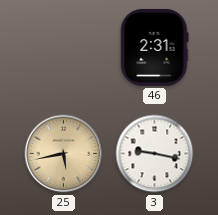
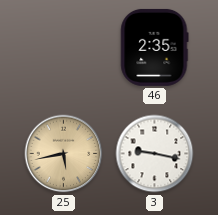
46: 2:31 -> 2:35
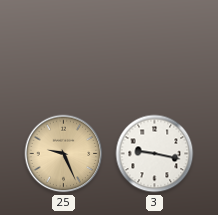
46: 2:35 -> none
25: 5:43 -> 9:26
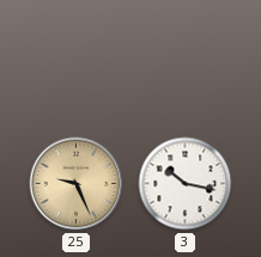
3: 9:17 -> 10:17
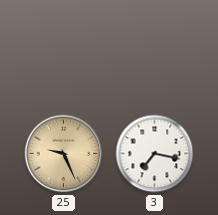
3: 10:17 -> 7:17
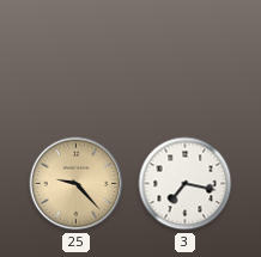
25: 9:26 -> 9:23
